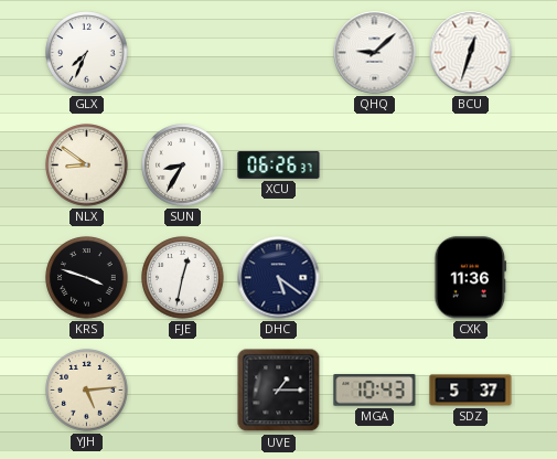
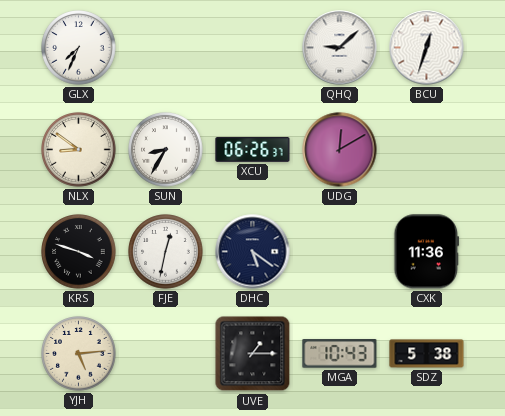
UDG: none -> 12:10
SDZ: 5:37 -> 5:38
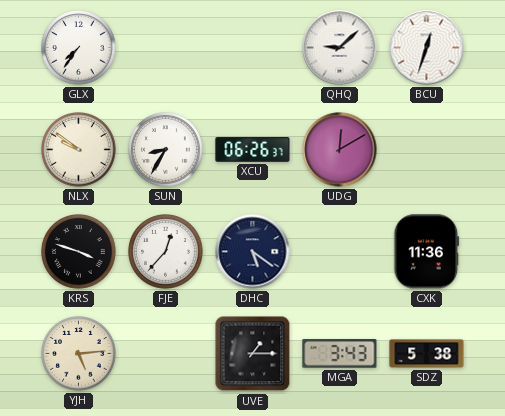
GLX: 7:34 -> 7:36
NLX: 8:51 -> 9:51
FJE: 12:32 -> 12:37
MGA: 10:43 -> 3:43
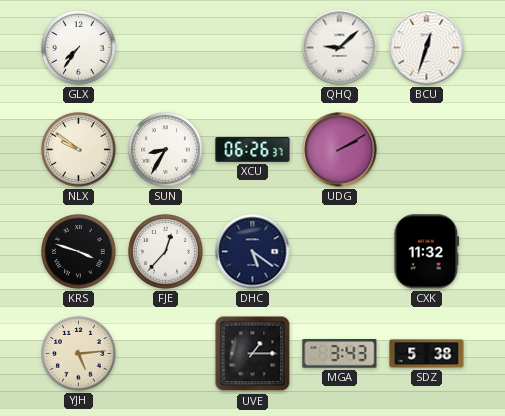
UDG: 12:10 -> 2:10
CXK: 11:36 -> 11:32
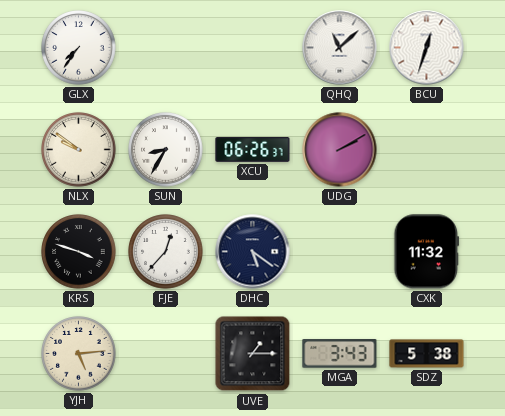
QHQ: 9:08 -> 11:08
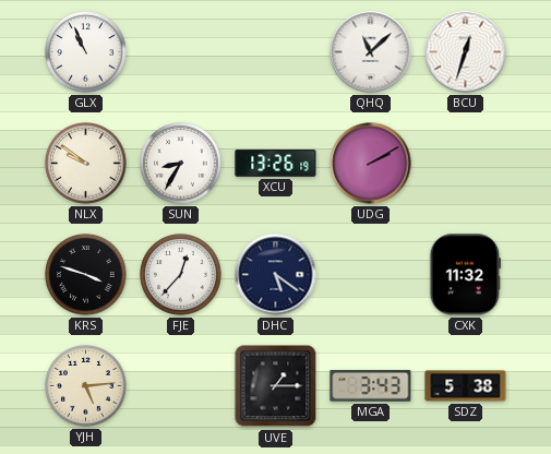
GLX: 7:36 -> 10:56
XCU: 06:26 -> 13:26
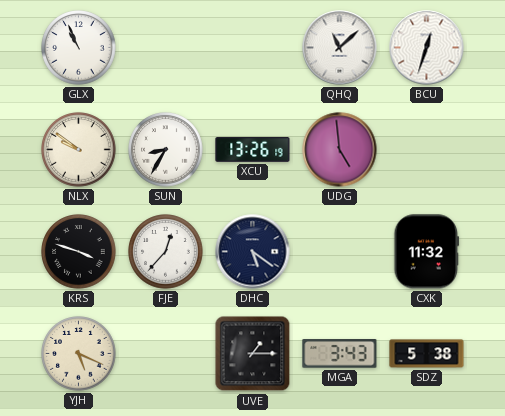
UDG: 2:10 -> 4:59
YJH: 5:14 -> 5:19
